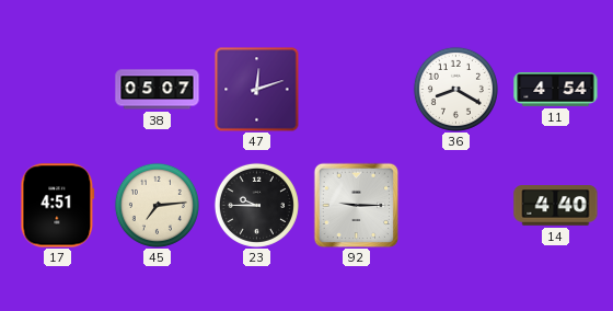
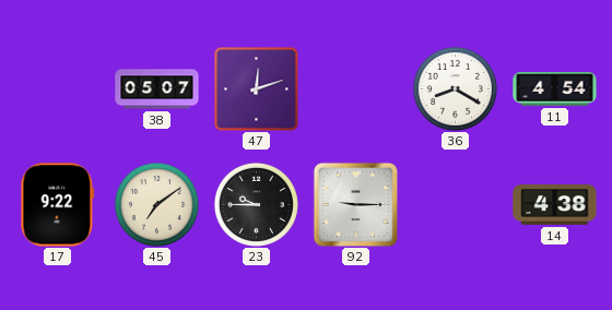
17: 4:51 -> 9:22
45: 7:14 -> 7:09
14: 4:40 -> 4:38
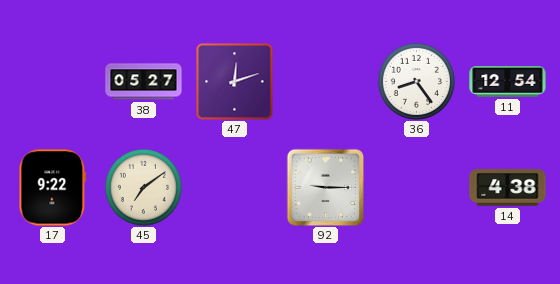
38: 05:07 -> 05:27
36: 8:20 -> 8:24
11: 4:54 -> 12:54
23: 9:45 -> none
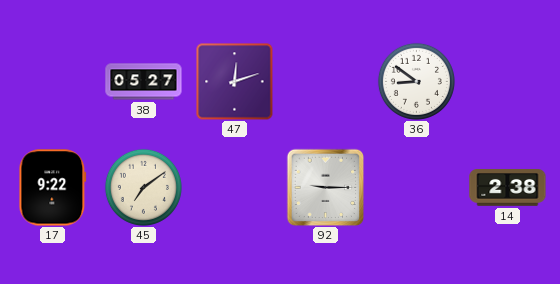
36: 8:24 -> 8:51
11: 12:54 -> none
14: 4:38 -> 2:38
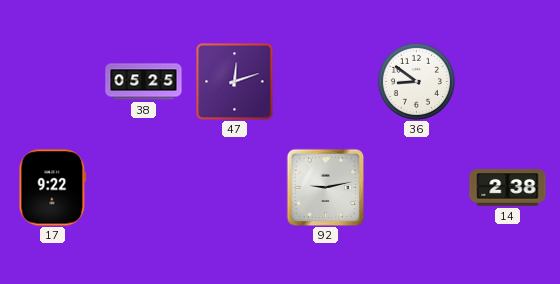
38: 05:27 -> 05:25
45: 7:09 -> none
92: 9:15 -> 9:13
